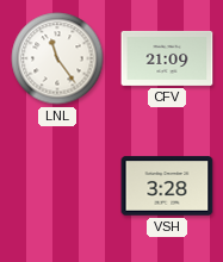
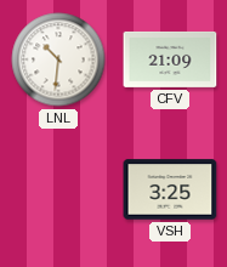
LNL: 11:24 -> 10:31
VSH: 3:28 -> 3:25
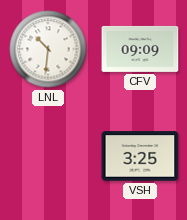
CFV: 21:09 -> 09:09
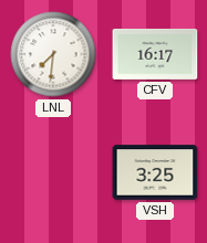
LNL: 10:31 -> 7:31
CFV: 09:09 -> 16:17
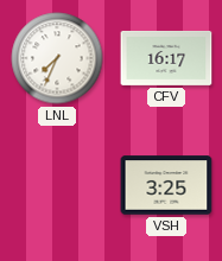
LNL: 7:31 -> 7:34
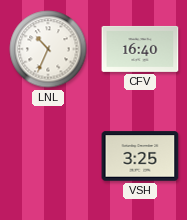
LNL: 7:34 -> 10:34
CFV: 16:17 -> 16:40
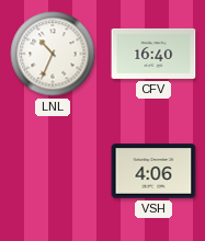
VSH: 3:25 -> 4:06
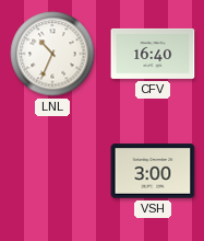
VSH: 4:06 -> 3:00
